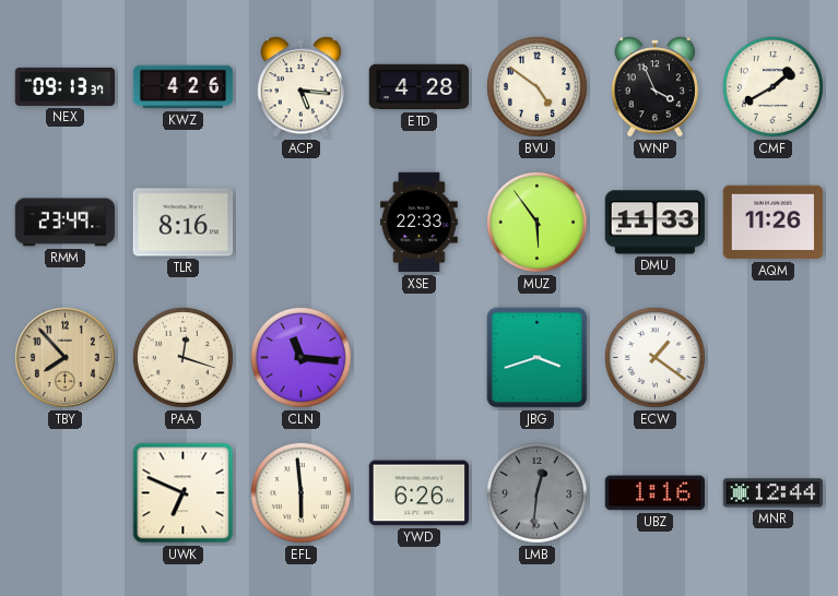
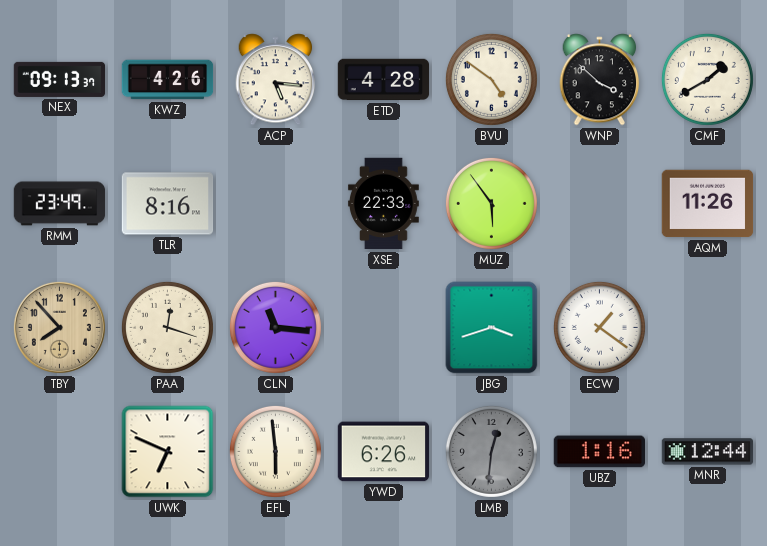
WNP: 3:56 -> 3:52
DMU: 11:33 -> none
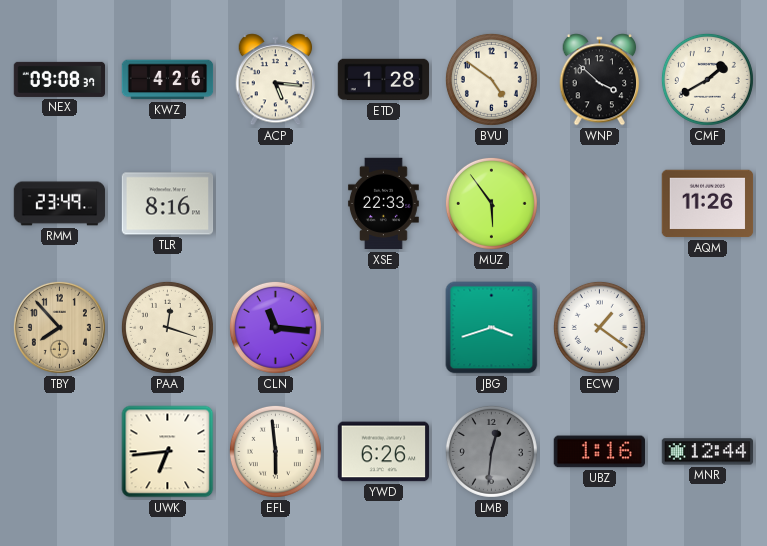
NEX: 09:13 -> 09:08
ETD: 4:28 -> 1:28
UWK: 6:49 -> 6:44
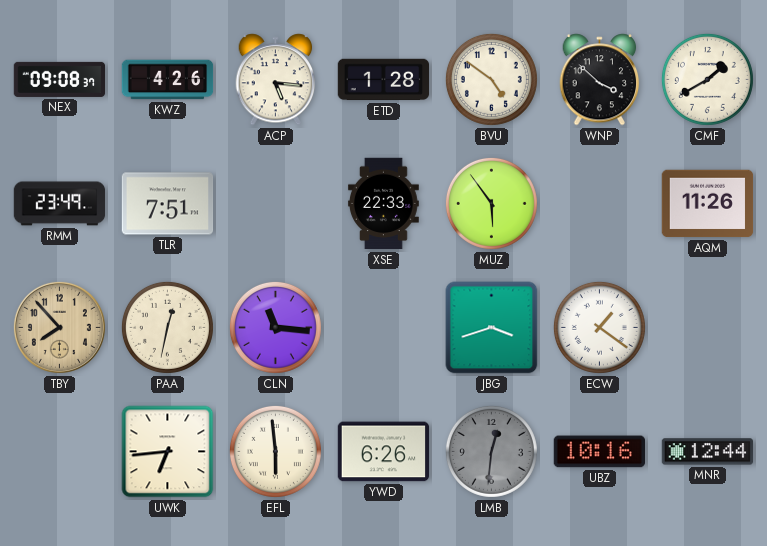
TLR: 8:16 -> 7:51
PAA: 12:18 -> 12:32
UBZ: 1:16 -> 10:16
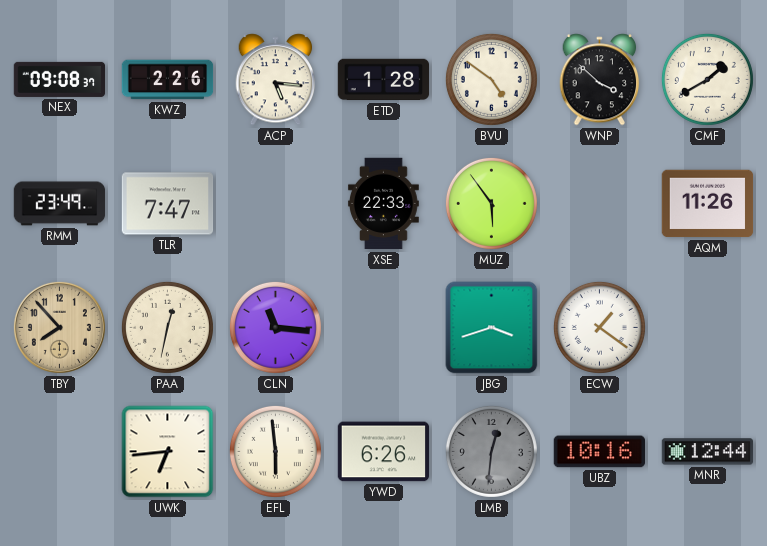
KWZ: 4:26 -> 2:26
TLR: 7:51 -> 7:47
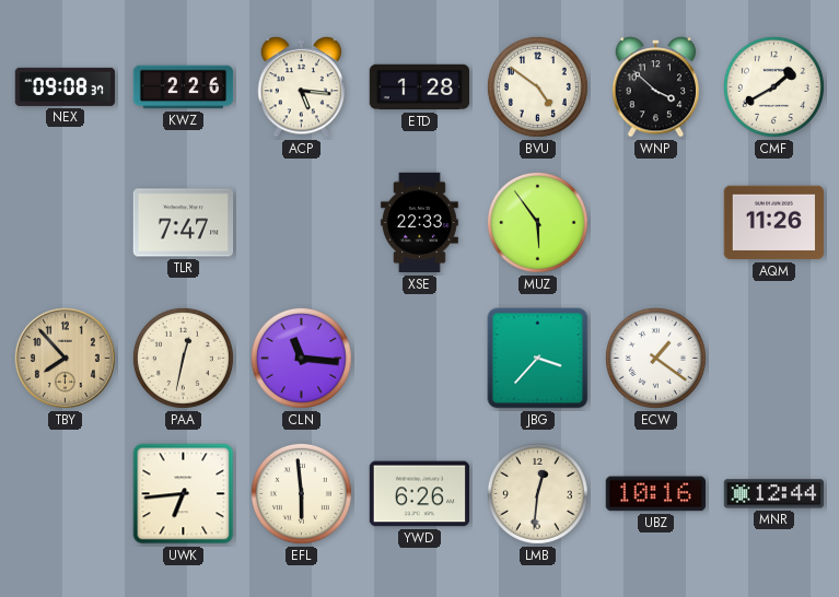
RMM: 23:49 -> none
JBG: 3:42 -> 3:37
LMB dial: grey -> cream
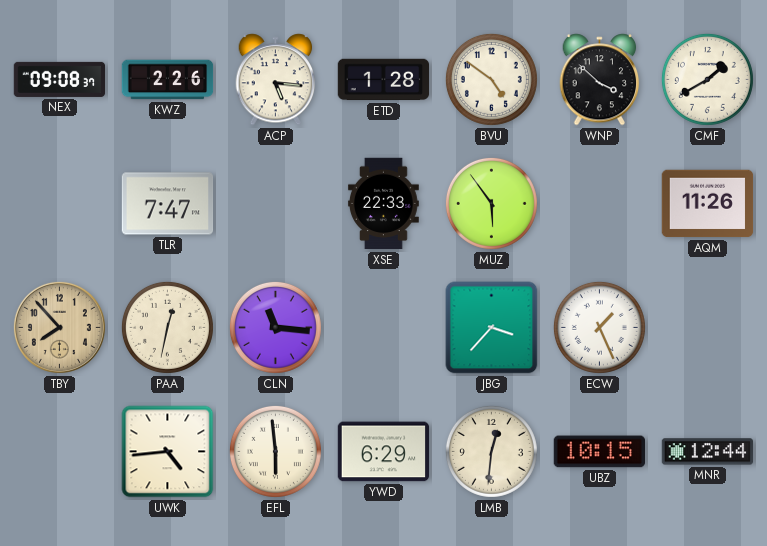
ECW: 1:21 -> 1:26
UWK: 6:44 -> 4:44
YWD: 6:26 -> 6:29
UBZ: 10:16 -> 10:15
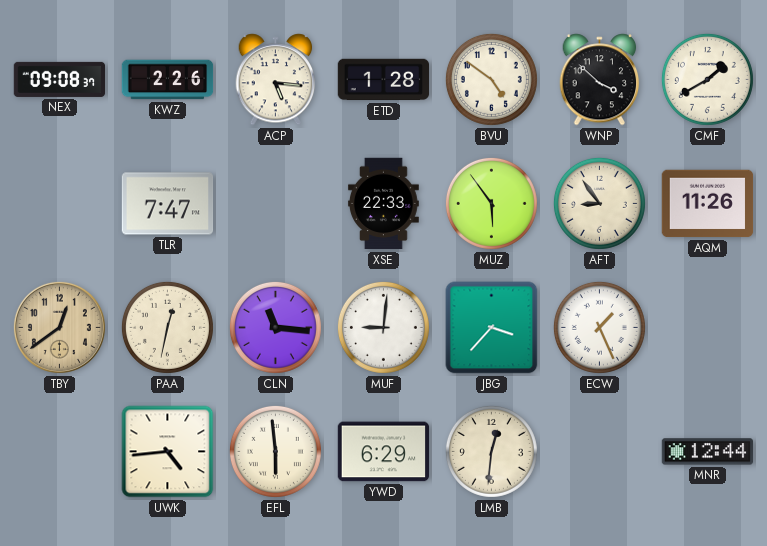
AFT: none -> 8:54
TBY: 7:53 -> 12:39
MUF: none -> 9:01
UBZ: 10:15 -> none
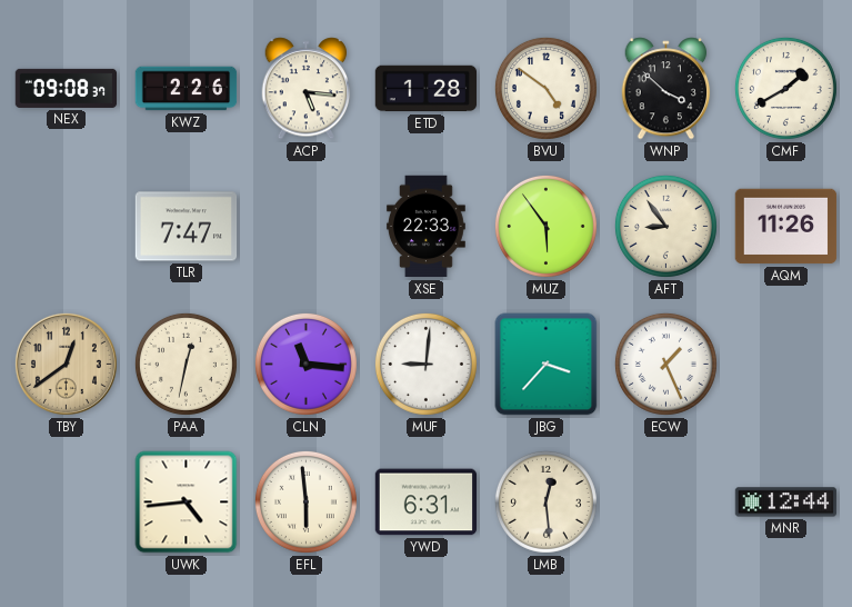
YWD: 6:29 -> 6:31
LMB: 12:31 -> 12:29
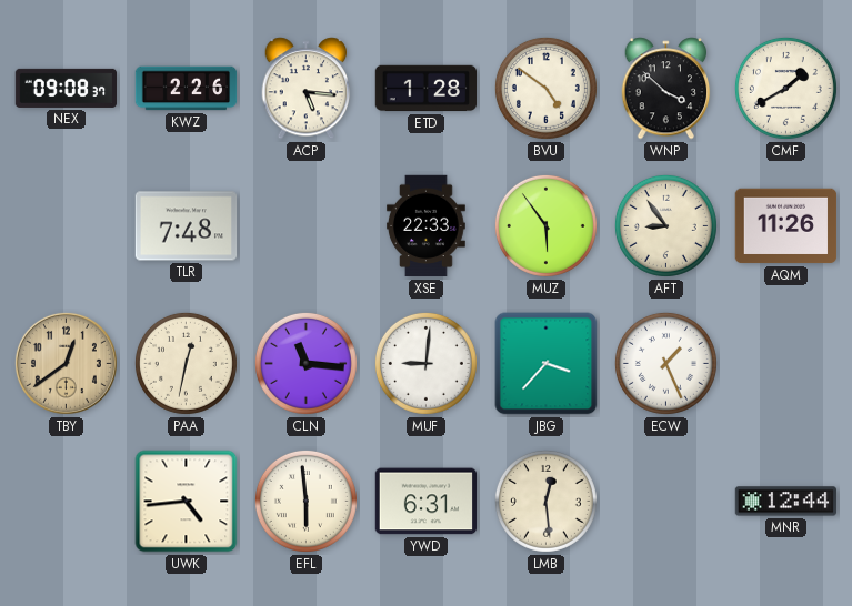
TLR: 7:47 -> 7:48
